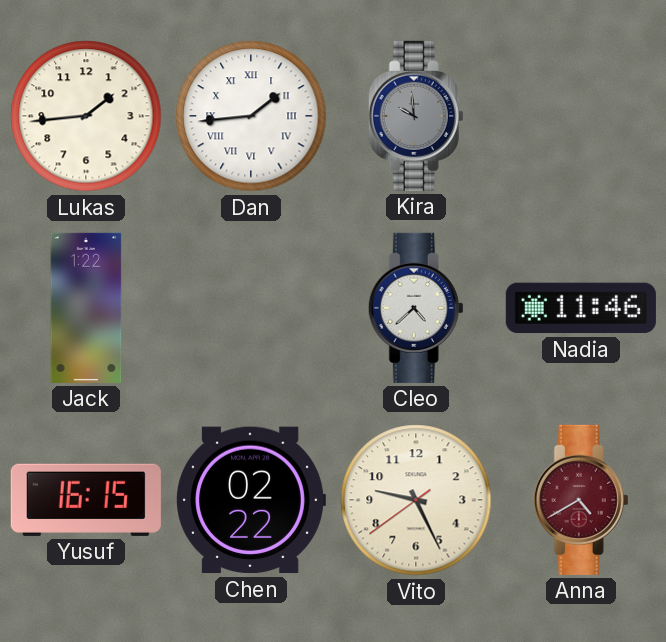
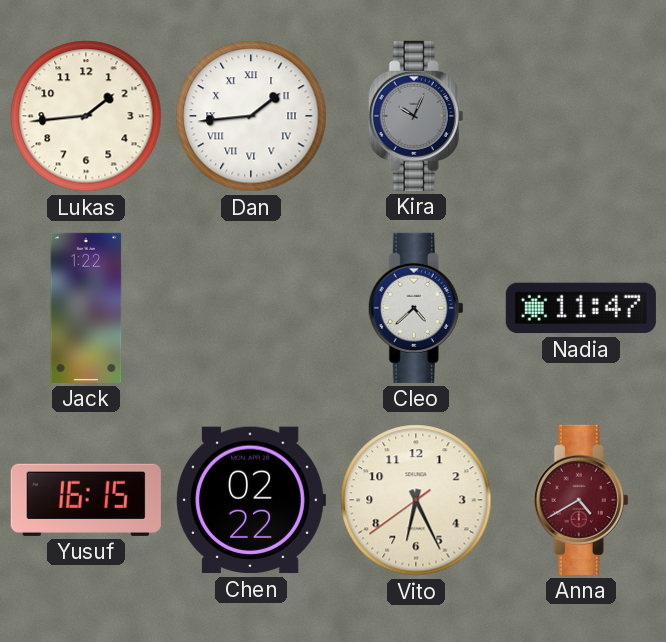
Kira: 9:59 -> 10:04
Nadia: 11:46 -> 11:47
Vito: 9:25 -> 6:25
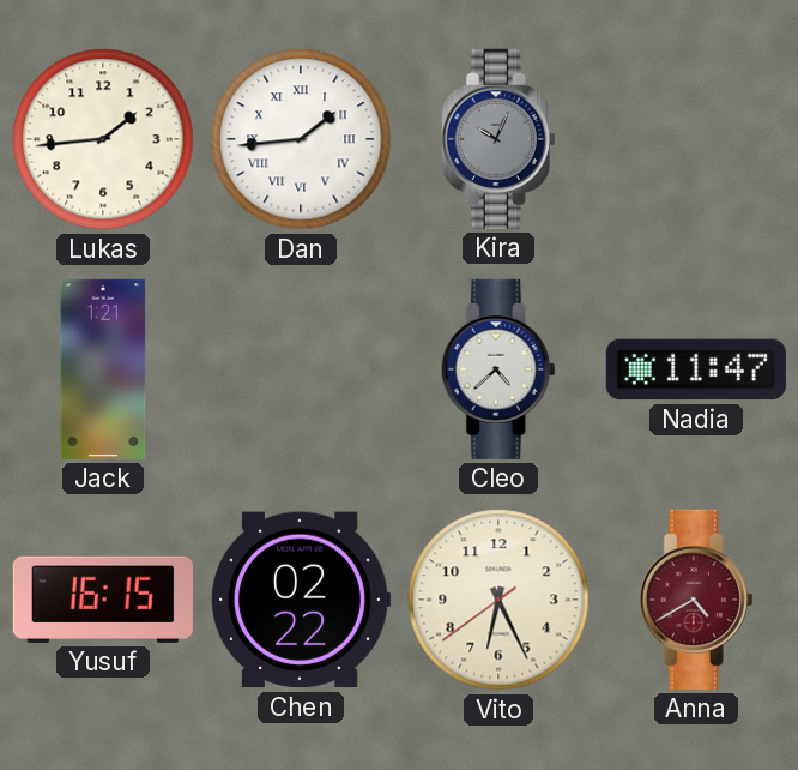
Jack: 1:22 -> 1:21
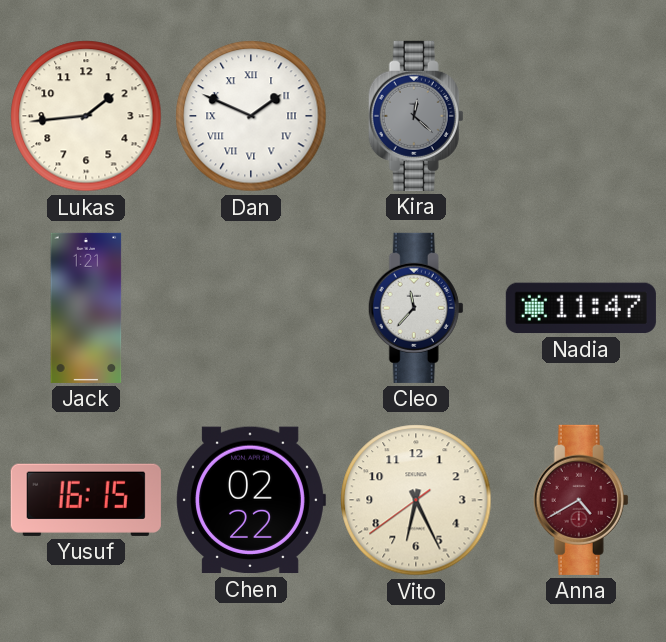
Dan: 1:44 -> 1:49
Kira: 10:04 -> 12:22
Cleo: 4:38 -> 11:37
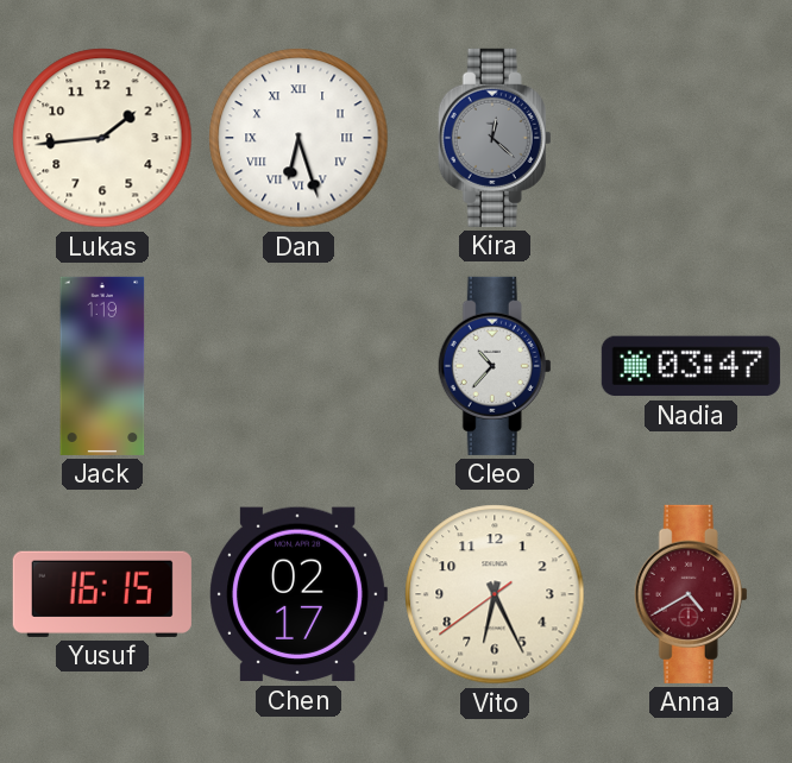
Dan: 1:49 -> 6:27
Jack: 1:21 -> 1:19
Cleo: 11:37 -> 10:37
Nadia: 11:47 -> 03:47
Chen: 02:22 -> 02:17
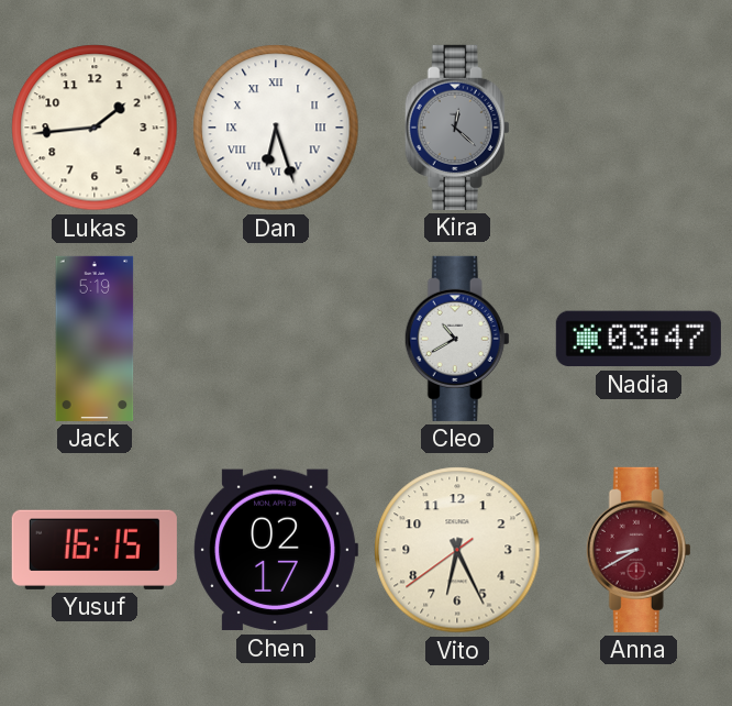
Jack: 1:19 -> 5:19
Cleo: 10:37 -> 10:40
Anna: 4:40 -> 8:40
